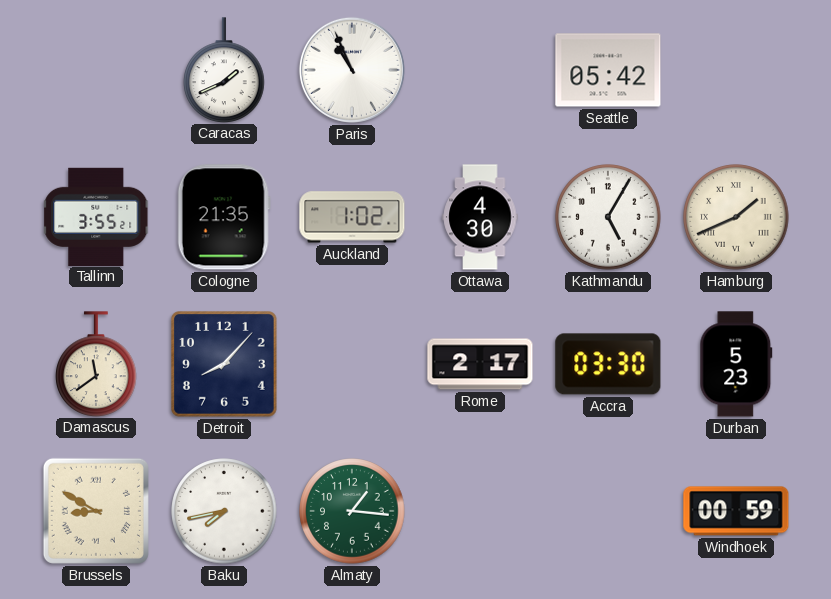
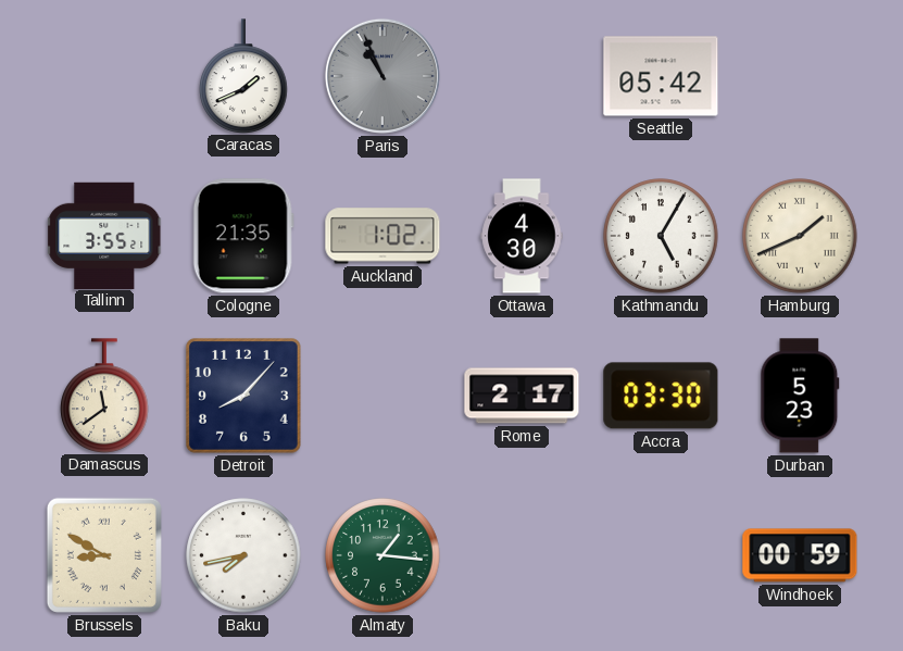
Paris dial: white -> grey
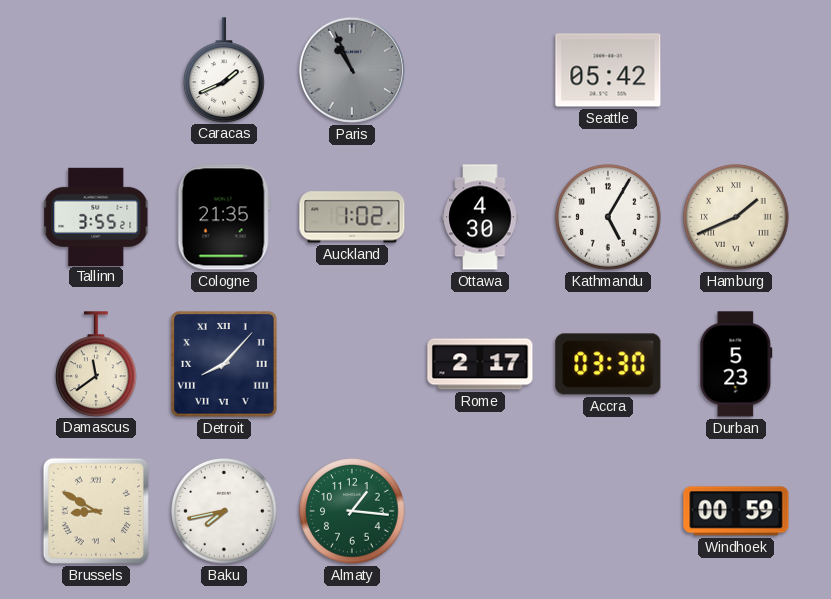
Detroit numerals: Arabic -> Roman
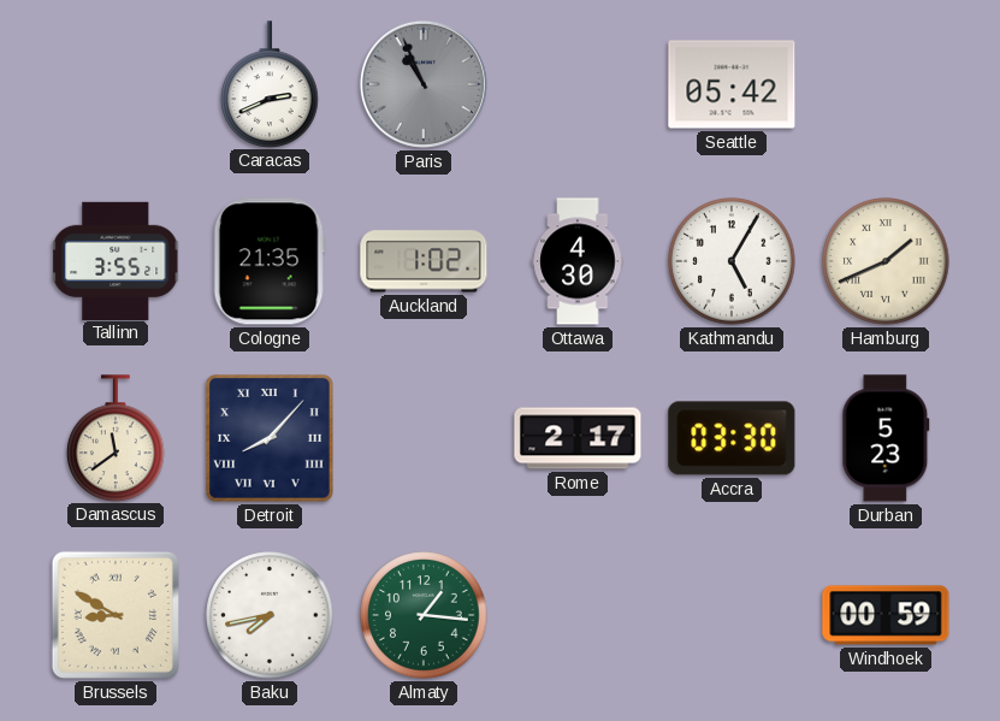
Caracas: 1:41 -> 2:41
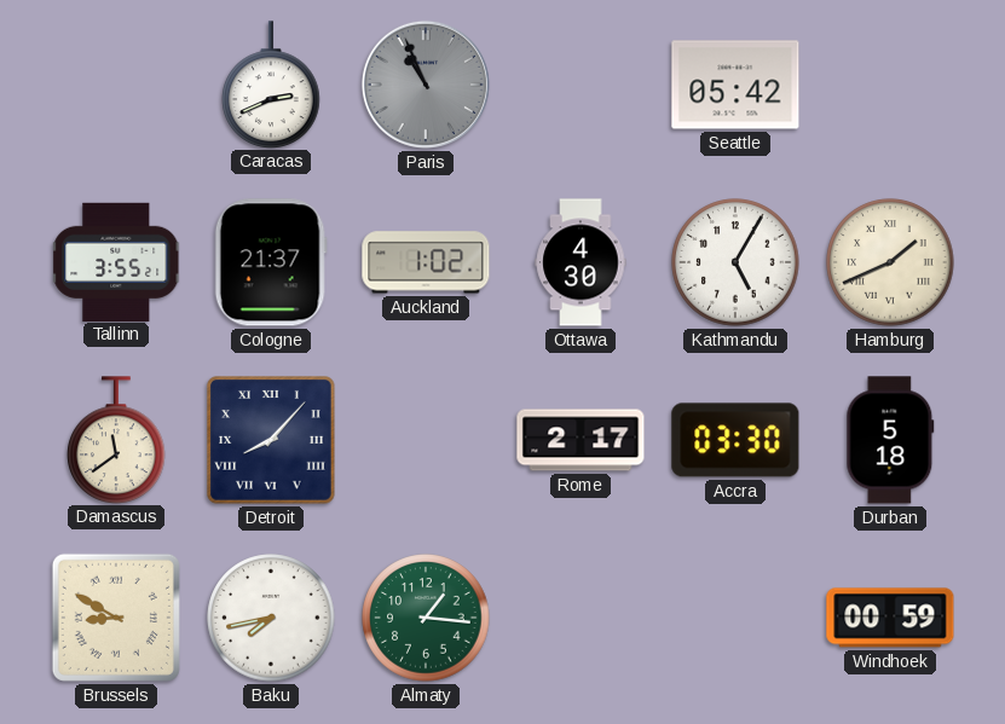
Cologne: 21:35 -> 21:37
Durban: 5:23 -> 5:18
